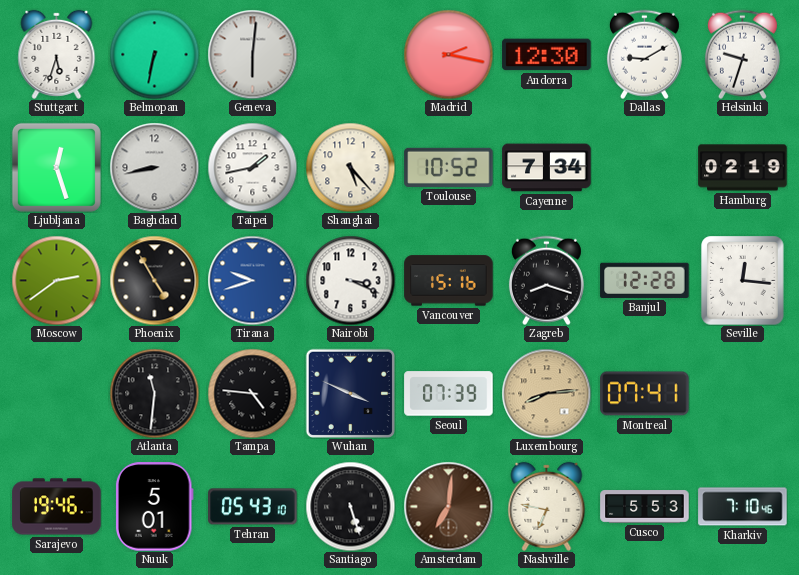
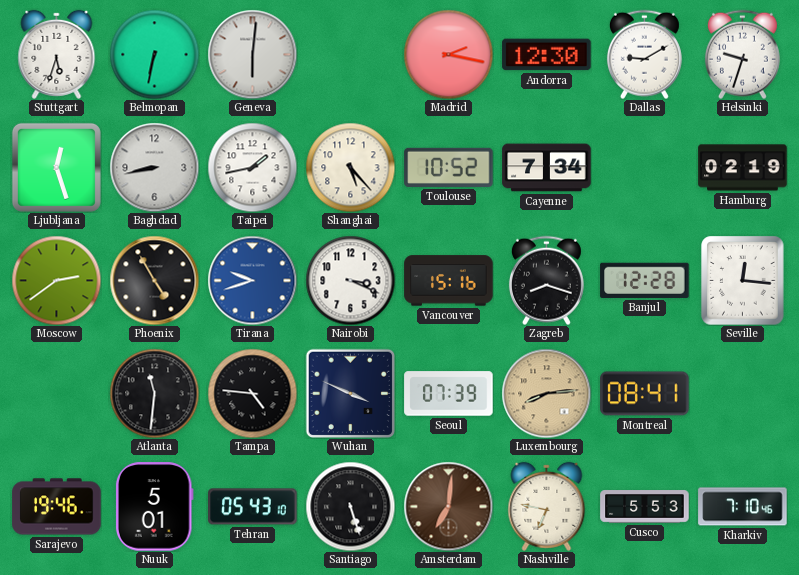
Montreal: 07:41 -> 08:41
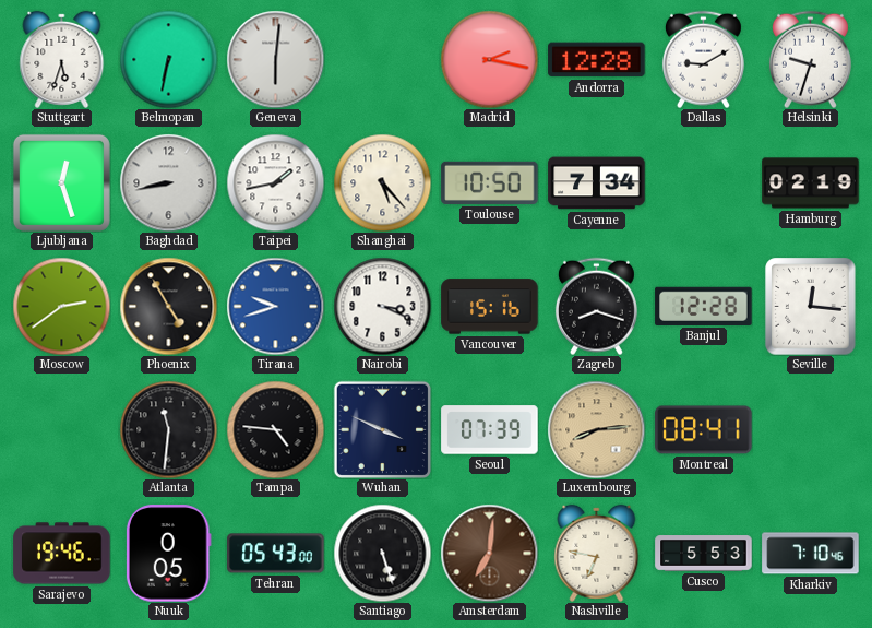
Andorra: 12:30 -> 12:28
Toulouse: 10:52 -> 10:50
Nuuk: 5:01 -> 0:05
Tehran: 05:43:10 -> 05:43:00
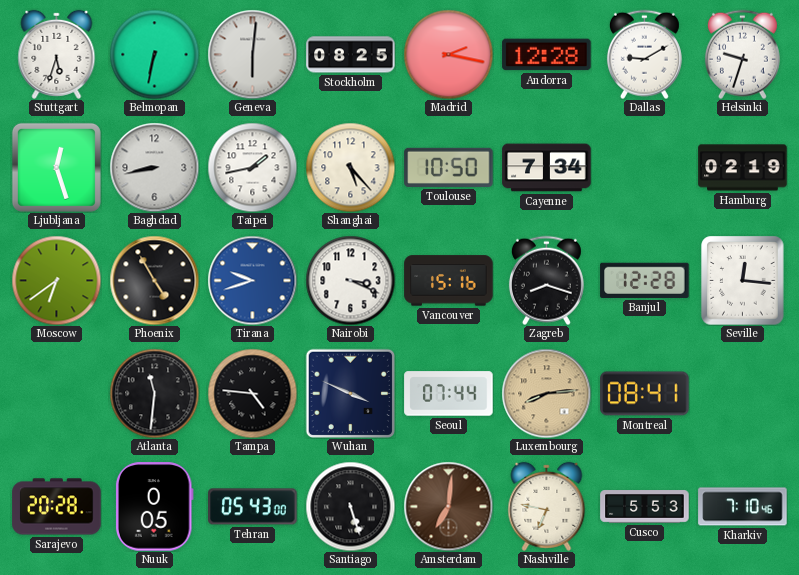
Stockholm: none -> 08:25
Moscow: 2:39 -> 6:39
Seoul: 07:39 -> 07:44
Sarajevo: 19:46 -> 20:28
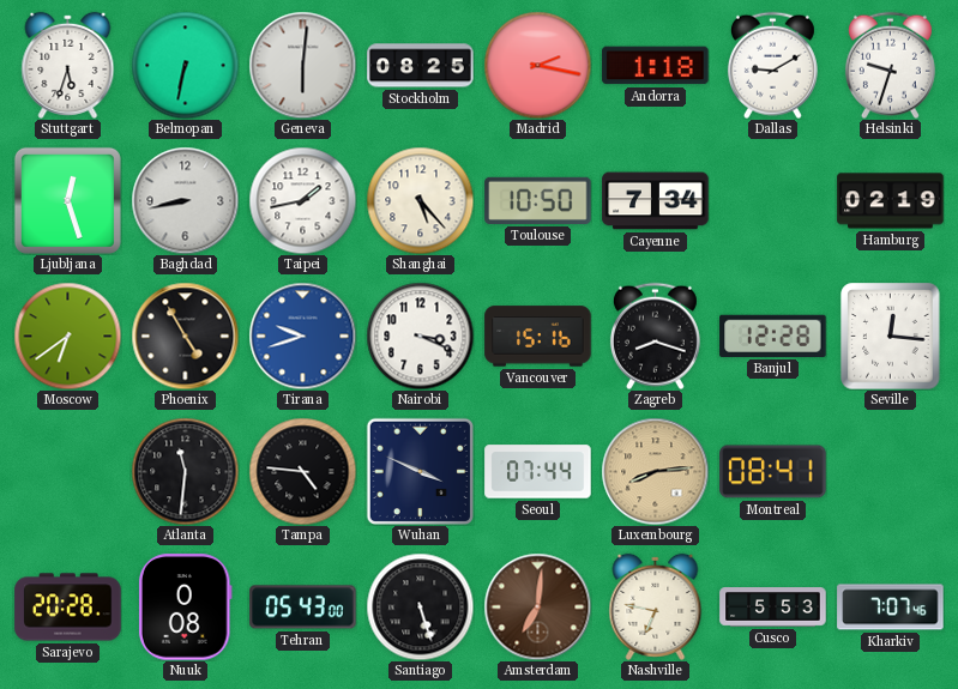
Andorra: 12:28 -> 1:18
Nuuk: 0:05 -> 0:08
Kharkiv: 7:10 -> 7:07
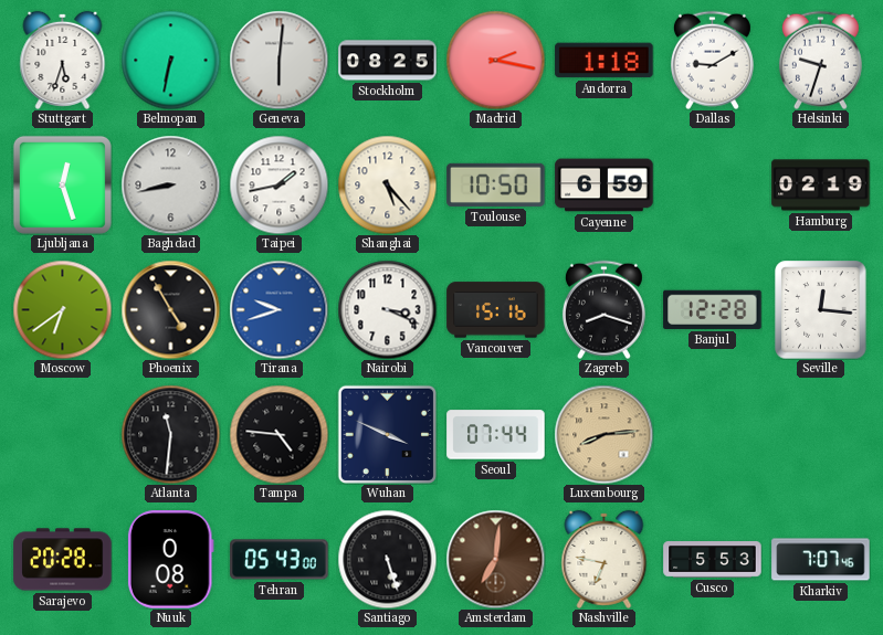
Cayenne: 7:34 -> 6:59
Montreal: 08:41 -> none
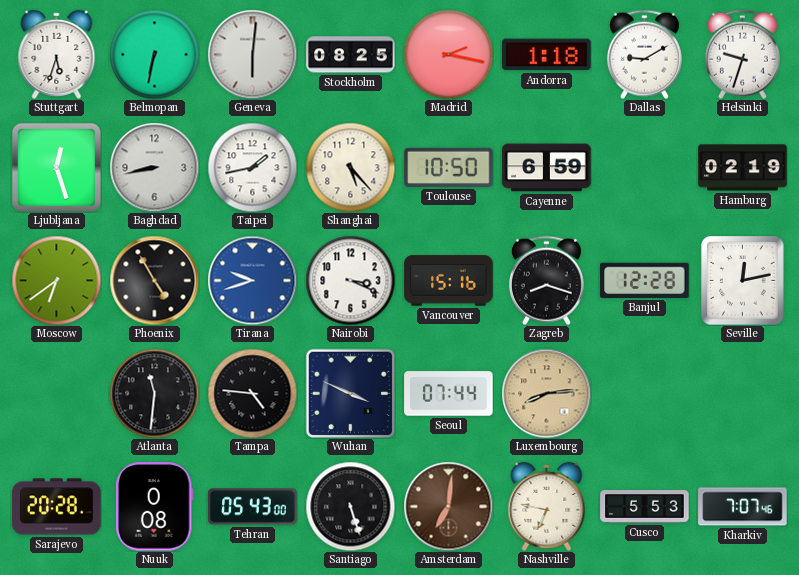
Seville: 12:16 -> 12:13
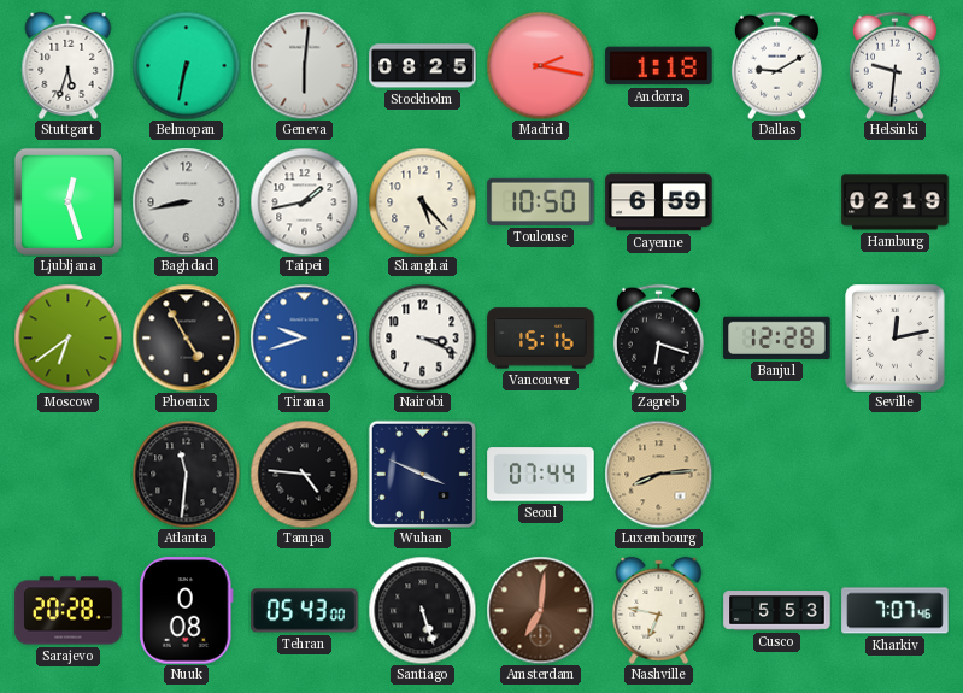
Helsinki: 9:33 -> 9:31
Zagreb: 8:18 -> 6:18
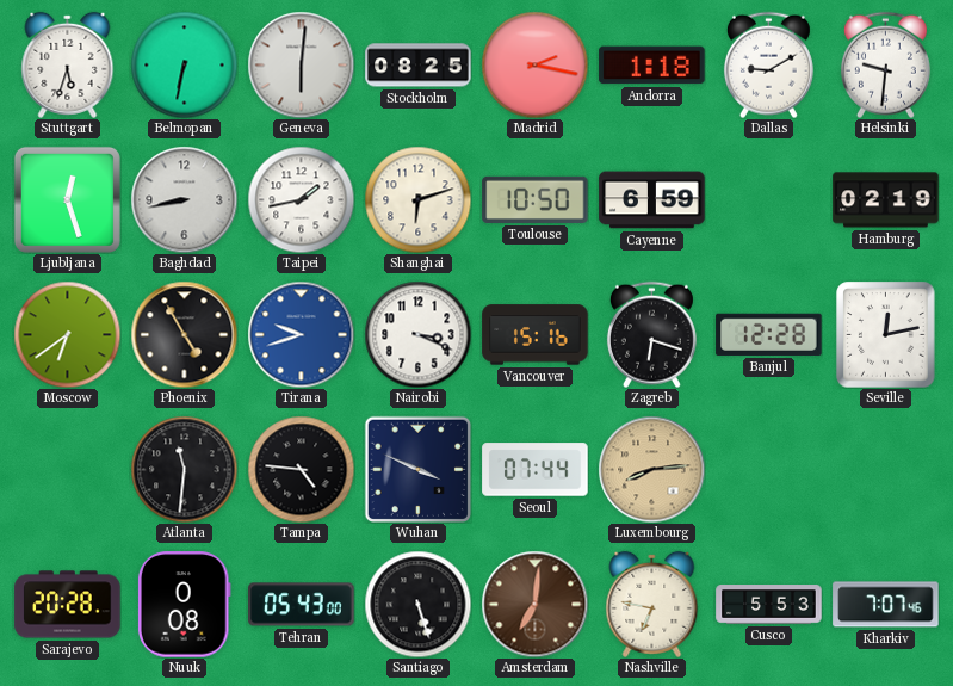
Shanghai: 5:23 -> 6:12
